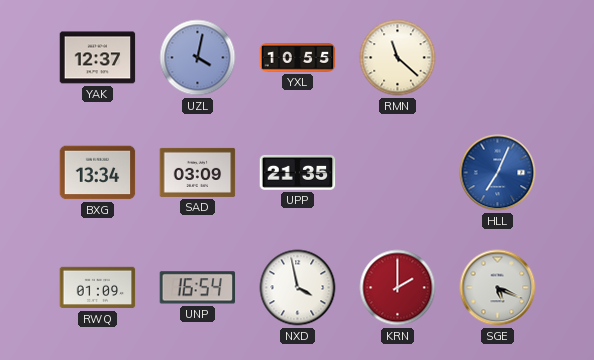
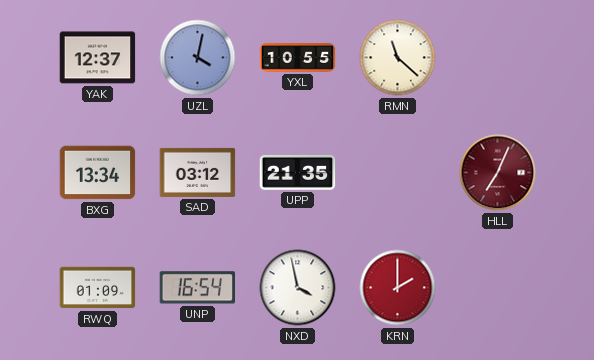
SAD: 03:09 -> 03:12
HLL dial: blue -> burgundy
SGE: 5:19 -> none
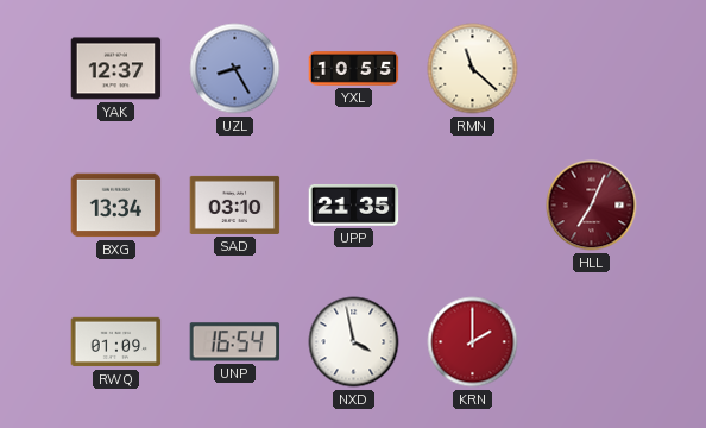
UZL: 4:02 -> 8:25
SAD: 03:12 -> 03:10
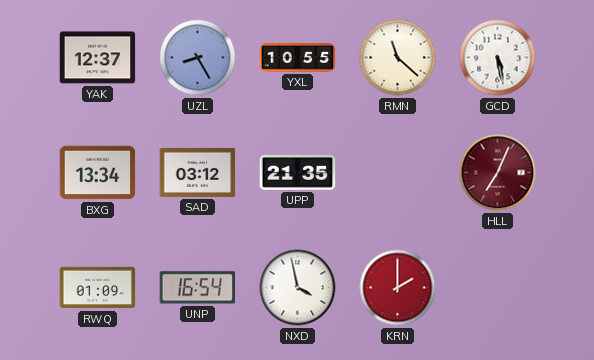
GCD: none -> 5:28
SAD: 03:10 -> 03:12
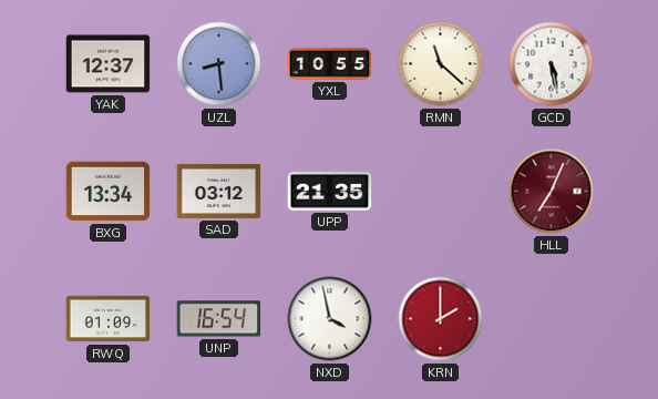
UZL: 8:25 -> 8:29
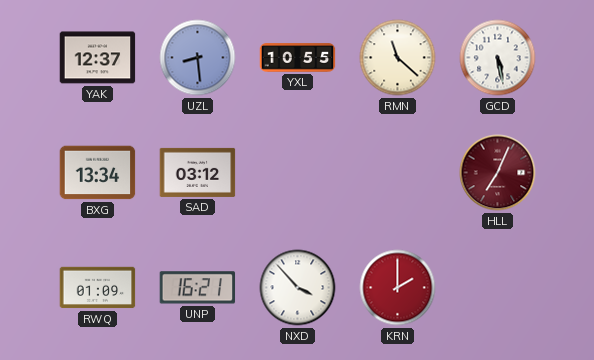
UPP: 21:35 -> none
UNP: 16:54 -> 16:21
NXD: 3:58 -> 3:53
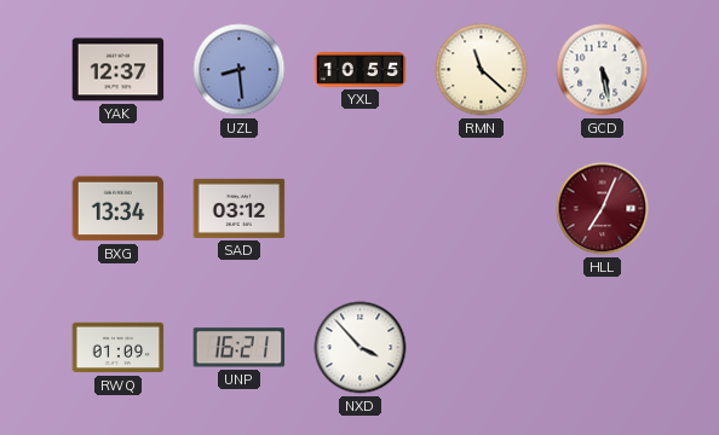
KRN: 2:00 -> none
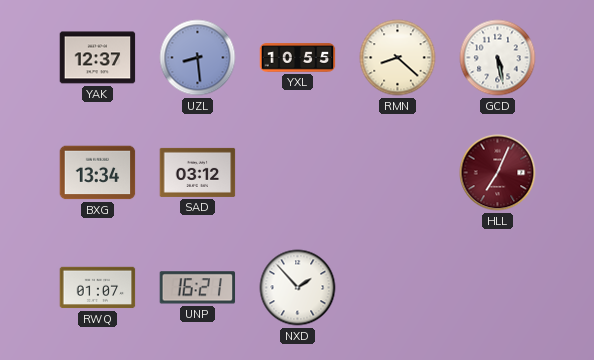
RMN: 11:22 -> 8:22
RWQ: 01:09 -> 01:07
NXD: 3:53 -> 1:53
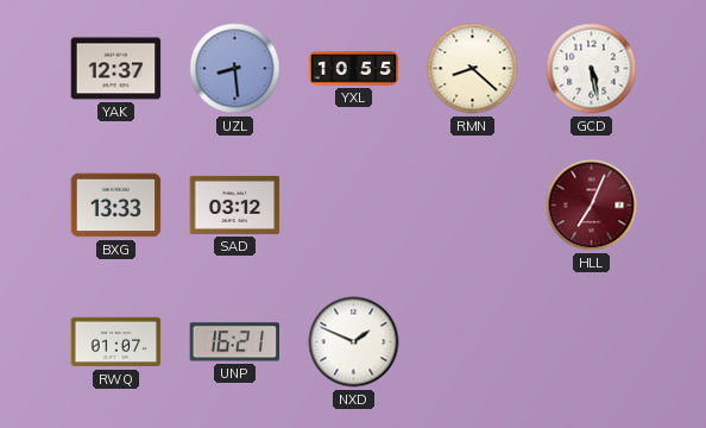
BXG: 13:34 -> 13:33
NXD: 1:53 -> 1:49
